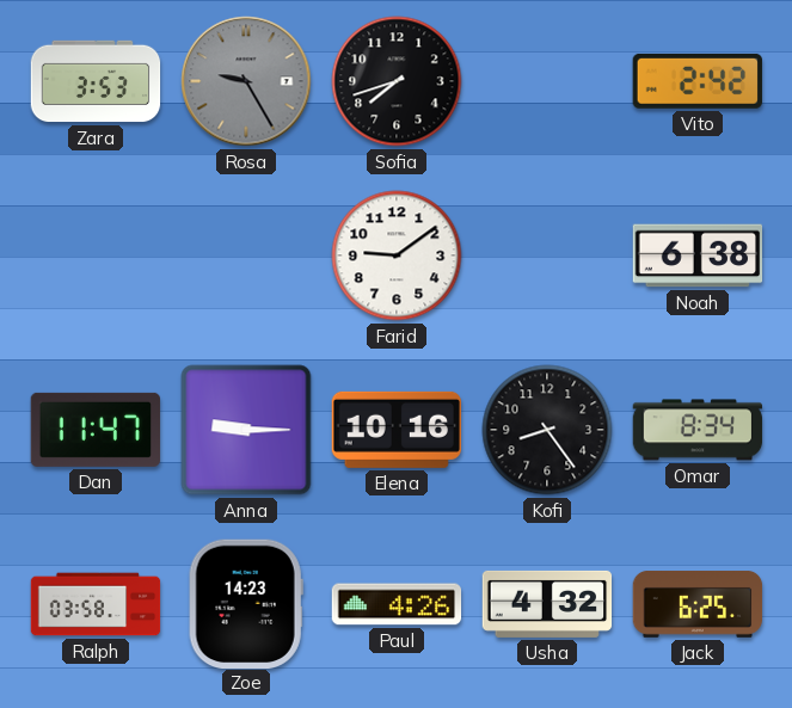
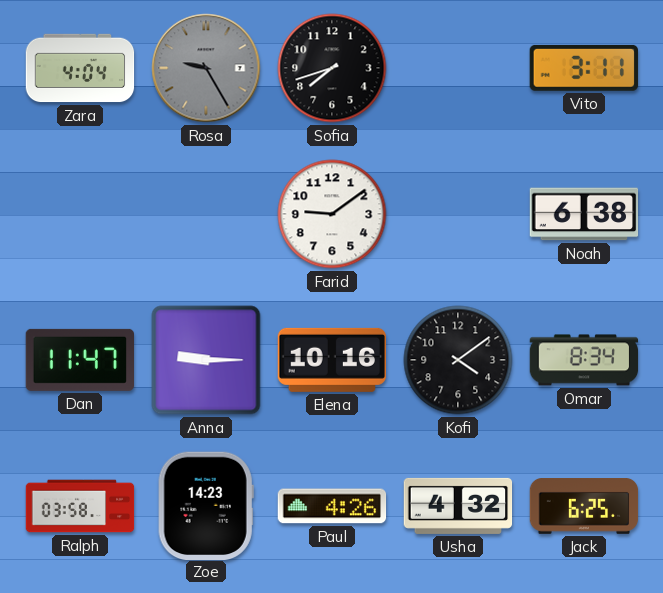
Zara: 3:53 -> 4:04
Vito: 2:42 -> 3:11
Kofi: 8:24 -> 4:09
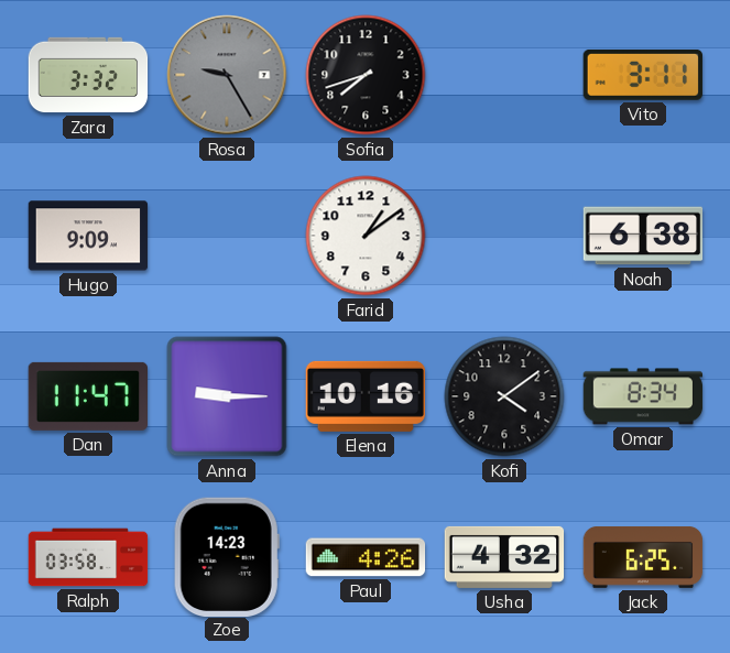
Zara: 4:04 -> 3:32
Hugo: none -> 9:09
Farid: 9:09 -> 1:09
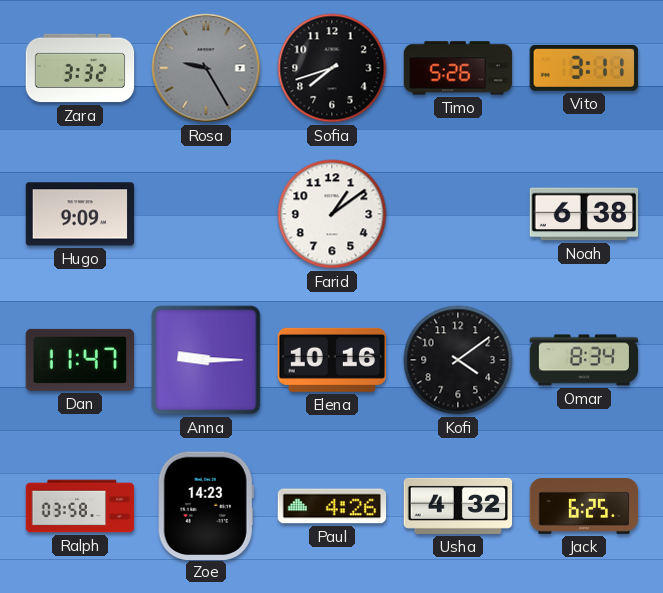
Timo: none -> 5:26
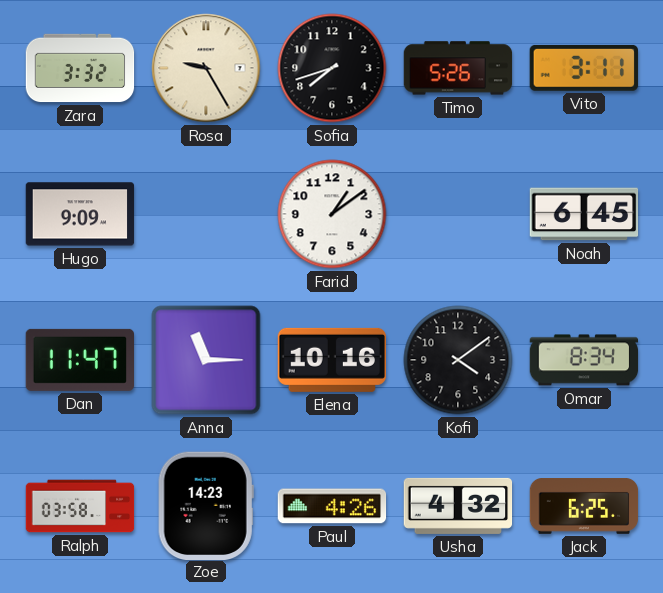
Rosa dial: grey -> cream
Noah: 6:38 -> 6:45
Anna: 9:15 -> 11:15
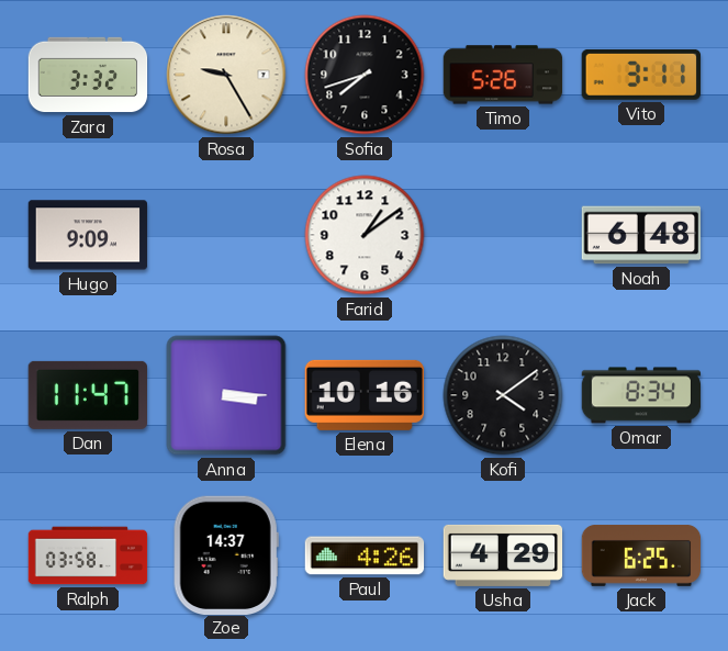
Noah: 6:45 -> 6:48
Anna: 11:15 -> 3:15
Zoe: 14:23 -> 14:37
Usha: 4:32 -> 4:29
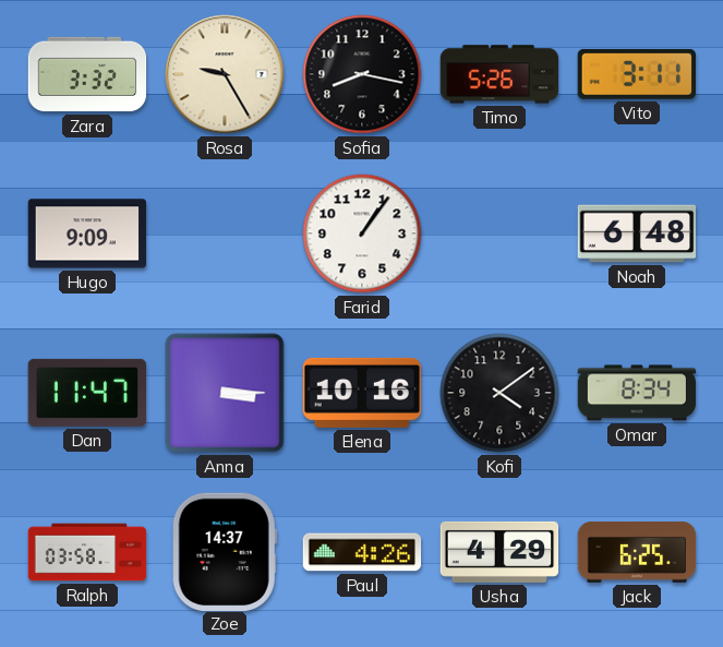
Sofia: 7:42 -> 8:17
Farid: 1:09 -> 1:06
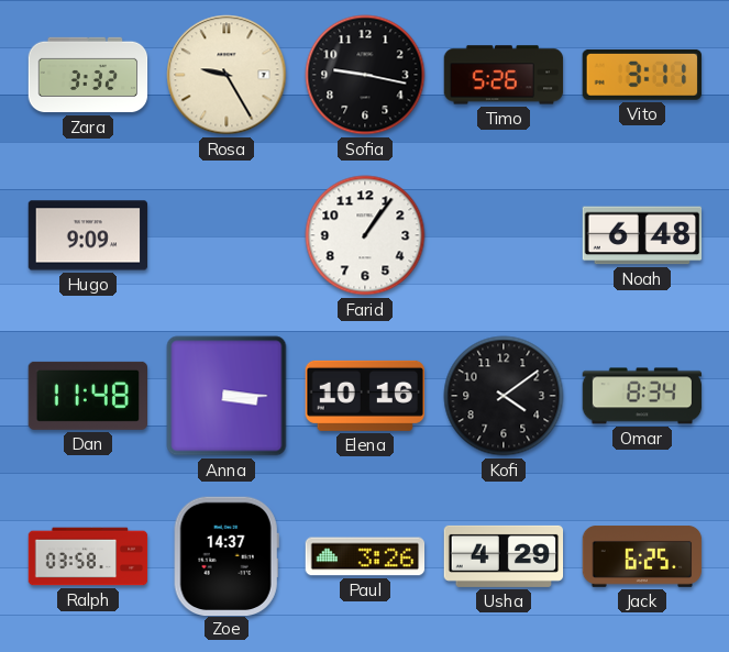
Sofia: 8:17 -> 9:17
Dan: 11:47 -> 11:48
Paul: 4:26 -> 3:26
